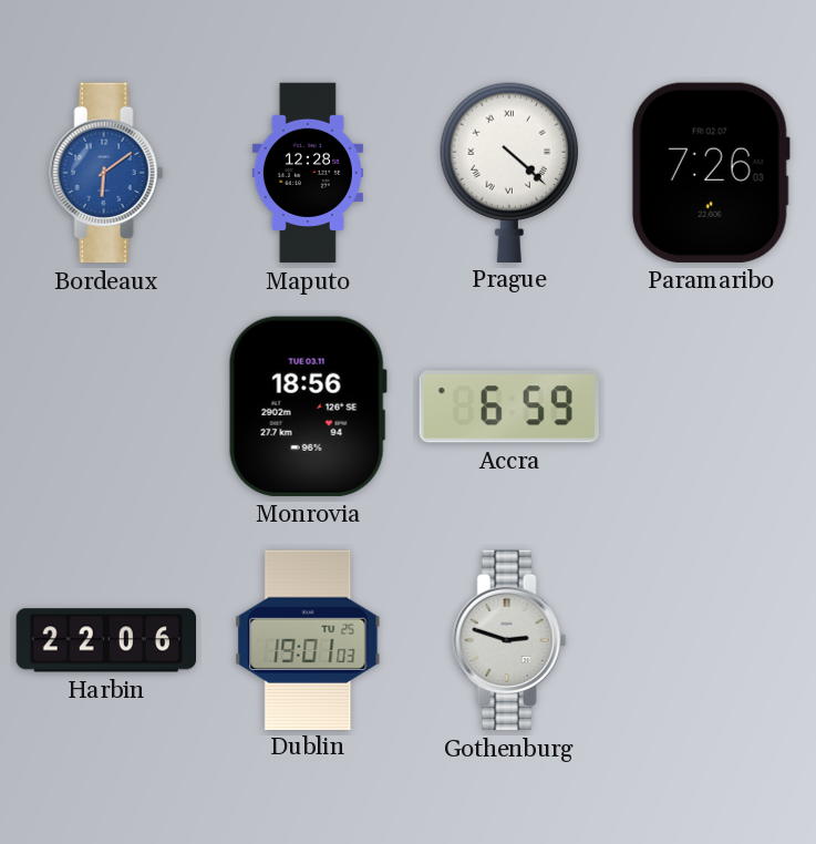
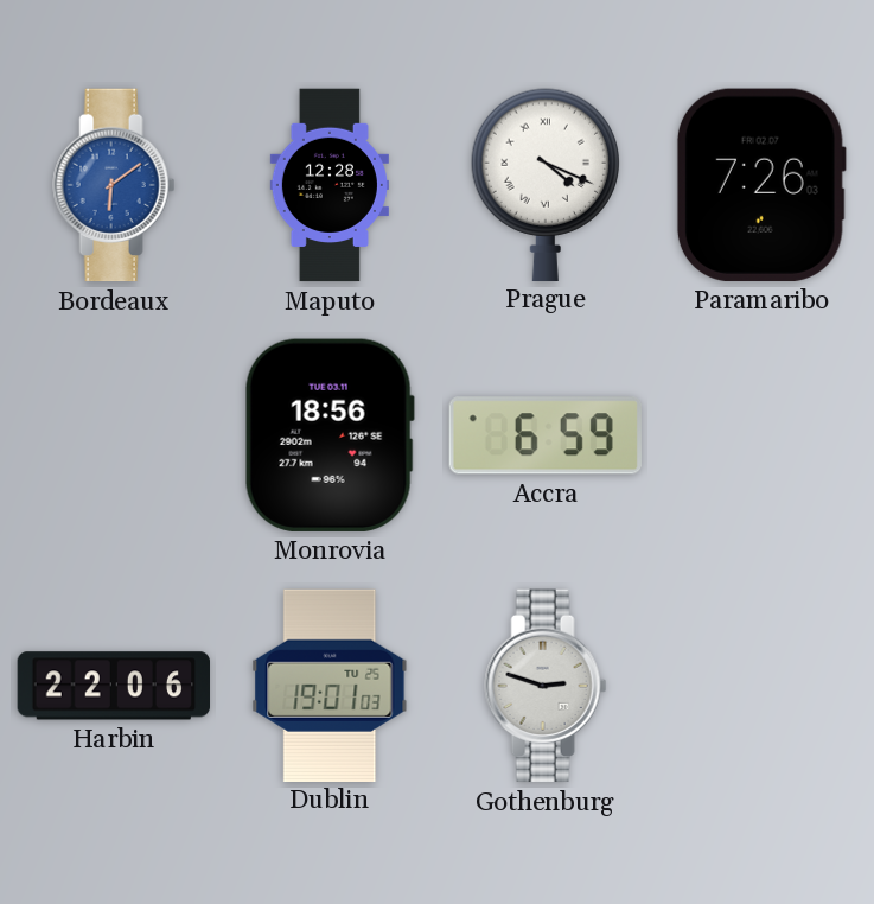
Prague: 4:22 -> 4:19
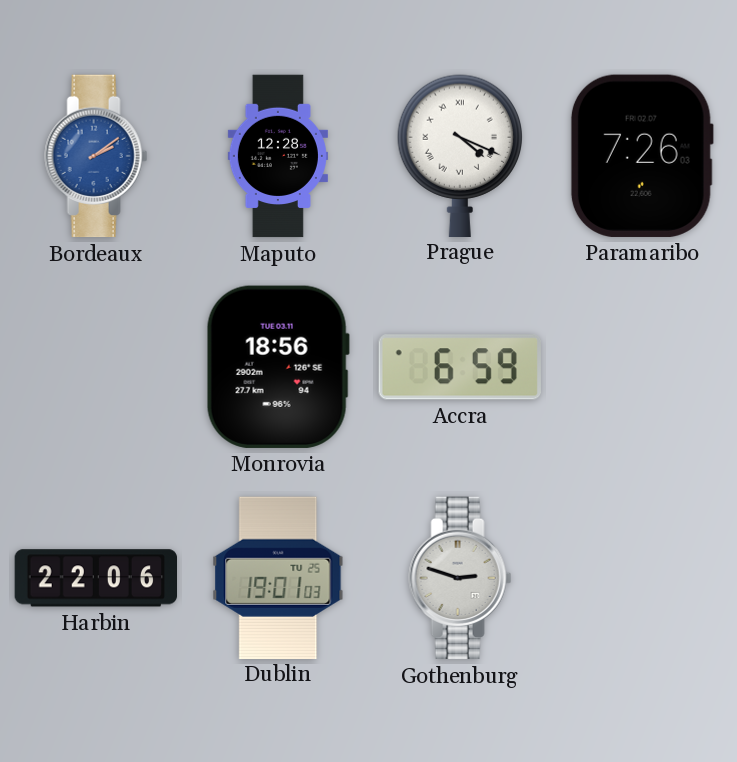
Bordeaux: 6:09 -> 2:09
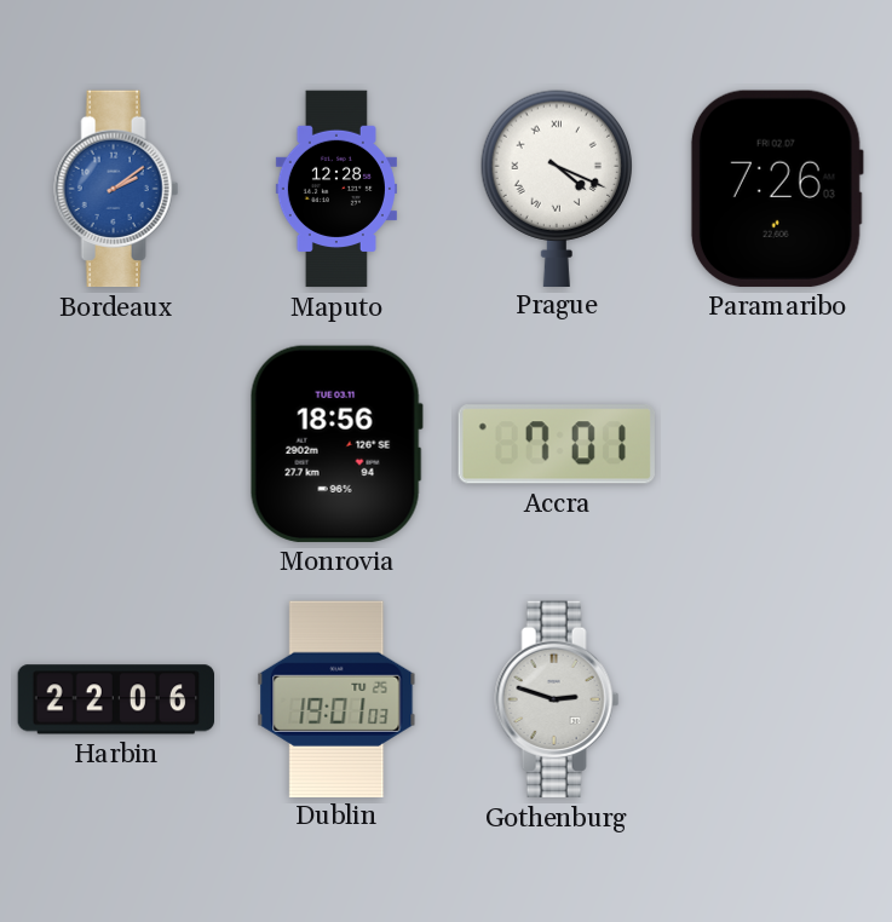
Accra: 6:59 -> 7:01
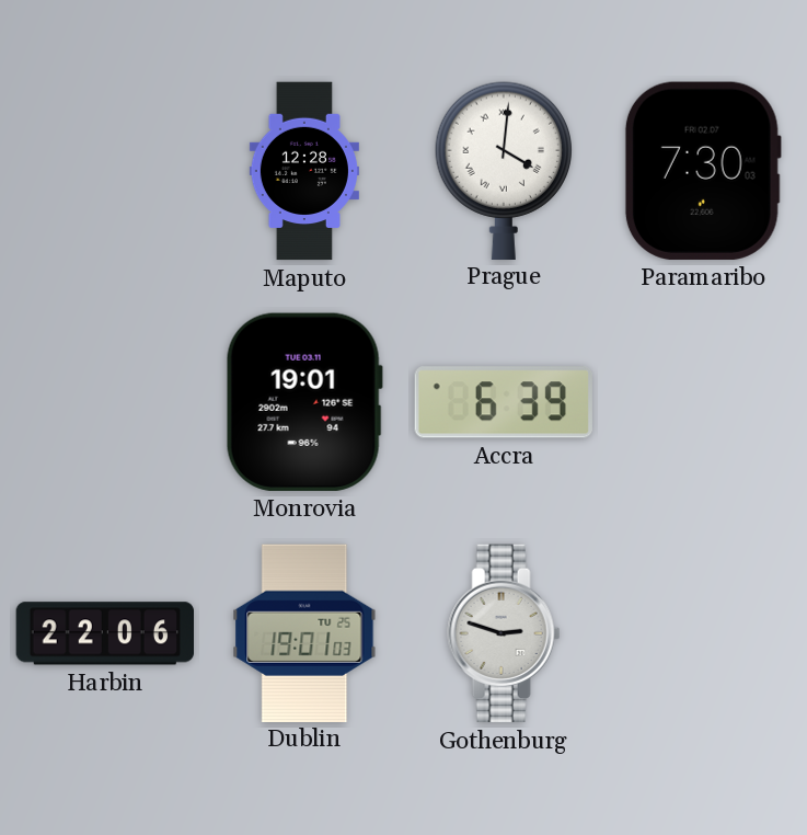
Bordeaux: 2:09 -> none
Prague: 4:19 -> 4:01
Paramaribo: 7:26 -> 7:30
Monrovia: 18:56 -> 19:01
Accra: 7:01 -> 6:39
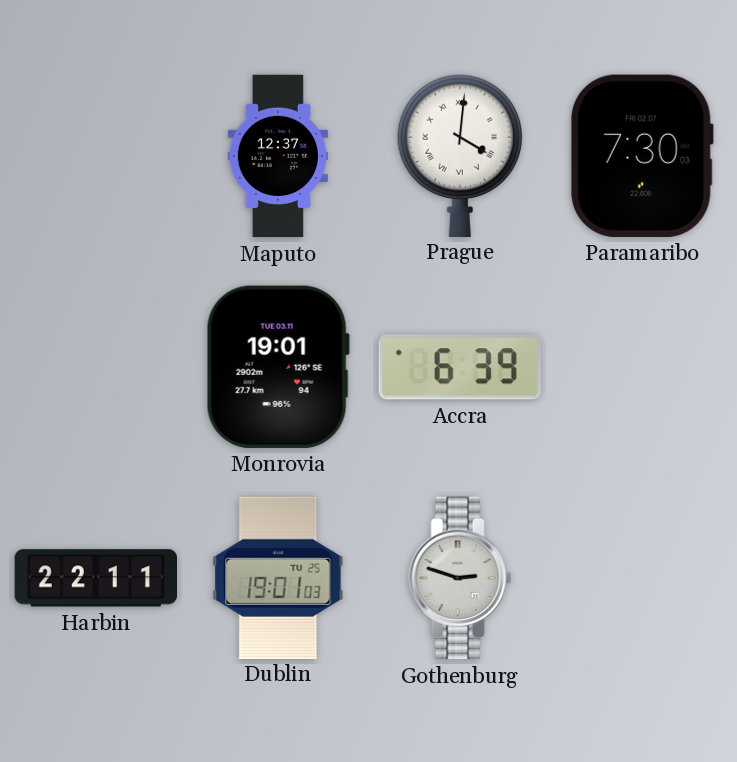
Maputo: 12:28 -> 12:37
Harbin: 22:06 -> 22:11
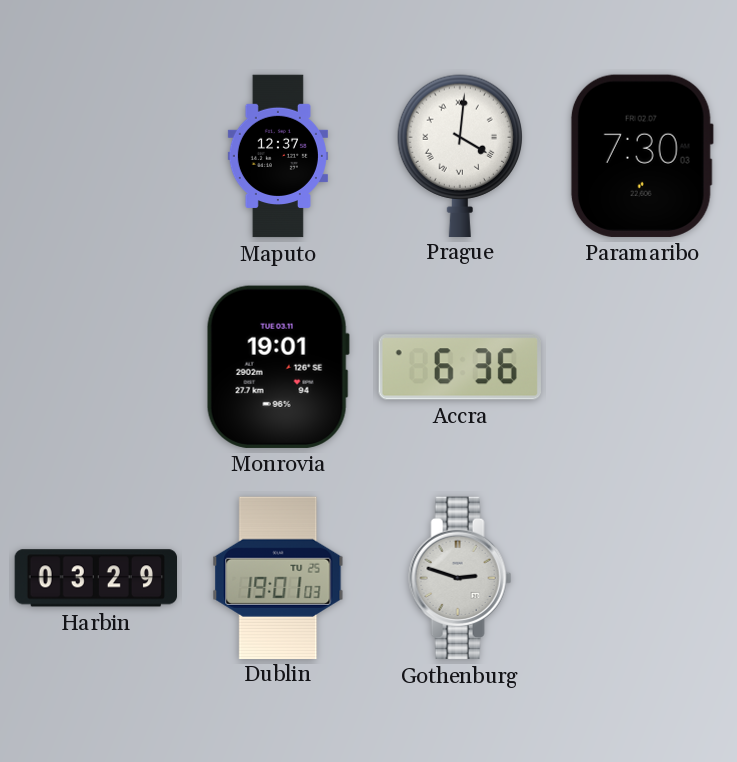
Accra: 6:39 -> 6:36
Harbin: 22:11 -> 03:29
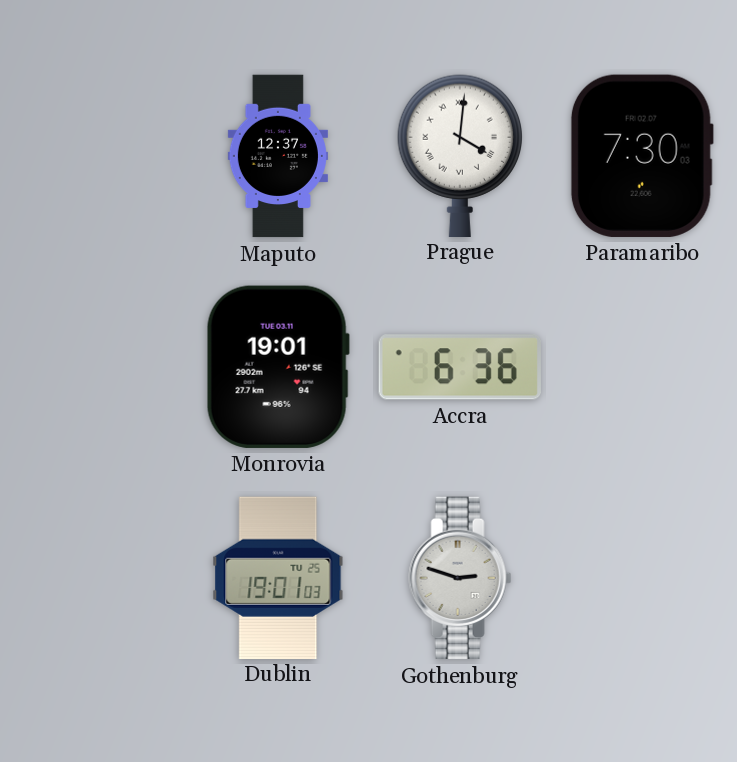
Harbin: 03:29 -> none
